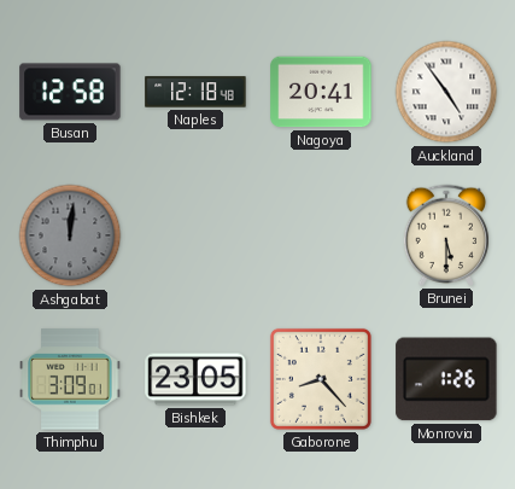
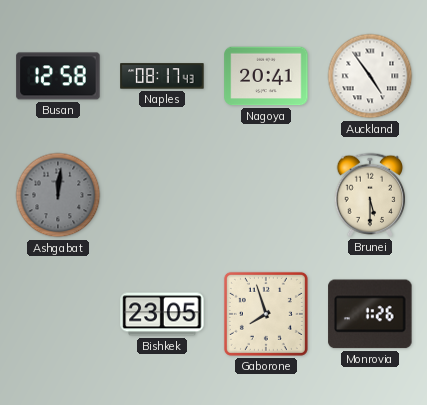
Naples: 12:18 -> 08:17
Thimphu: 3:09 -> none
Gaborone: 8:23 -> 7:57
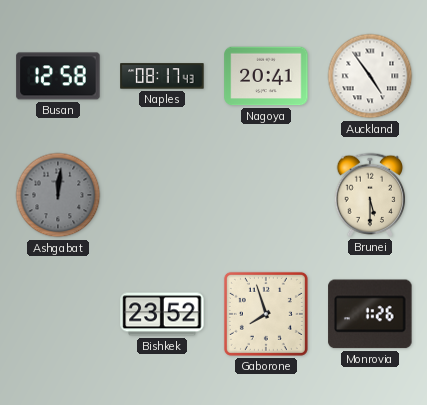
Bishkek: 23:05 -> 23:52
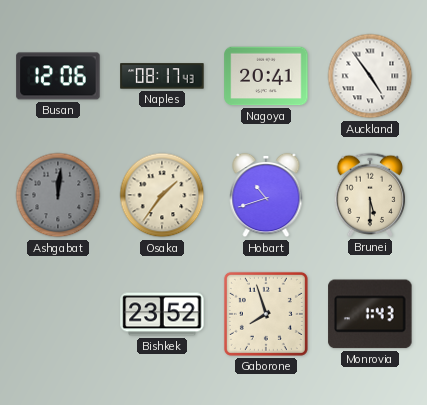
Busan: 12:58 -> 12:06
Osaka: none -> 1:36
Hobart: none -> 10:42
Monrovia: 1:26 -> 1:43
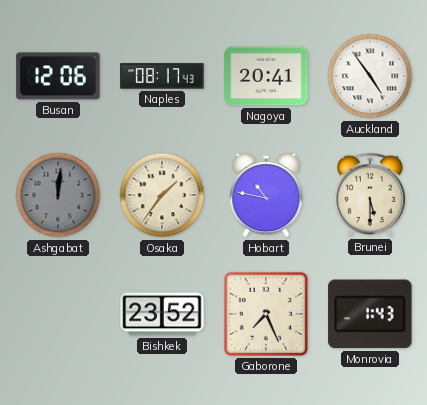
Hobart: 10:42 -> 10:47
Gaborone: 7:57 -> 7:26
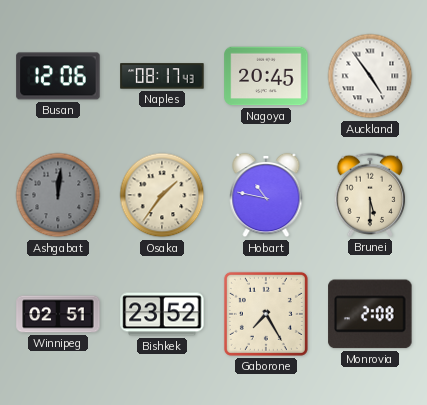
Nagoya: 20:41 -> 20:45
Winnipeg: none -> 02:51
Gaborone: 7:26 -> 7:25
Monrovia: 1:43 -> 2:08
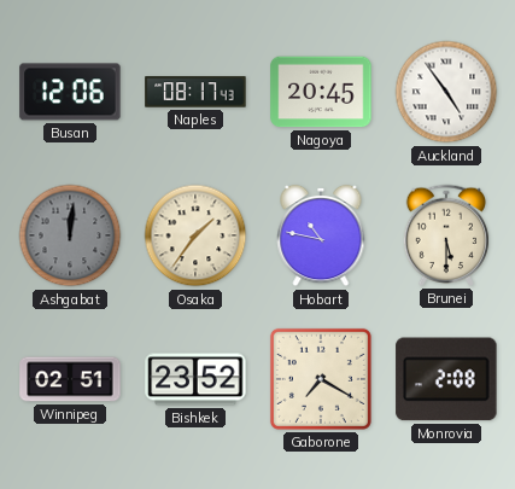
Gaborone: 7:25 -> 7:20
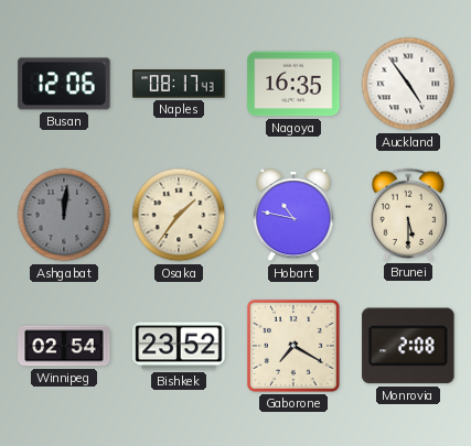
Nagoya: 20:45 -> 16:35
Winnipeg: 02:51 -> 02:54
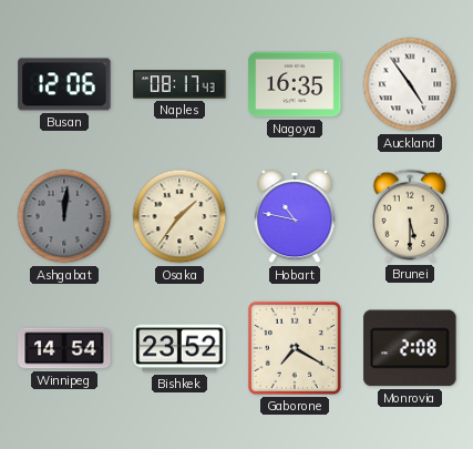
Winnipeg: 02:54 -> 14:54
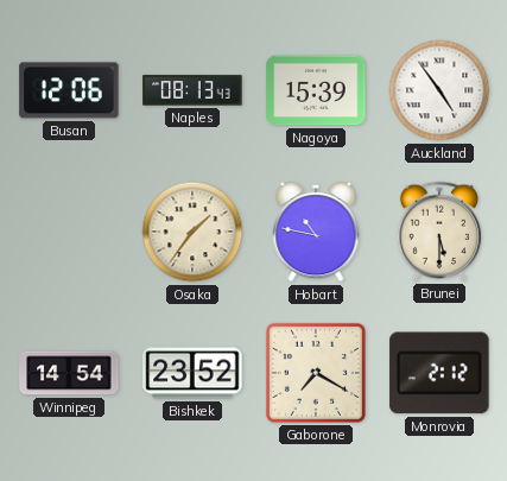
Naples: 08:17 -> 08:13
Nagoya: 16:35 -> 15:39
Ashgabat: 12:01 -> none
Monrovia: 2:08 -> 2:12
